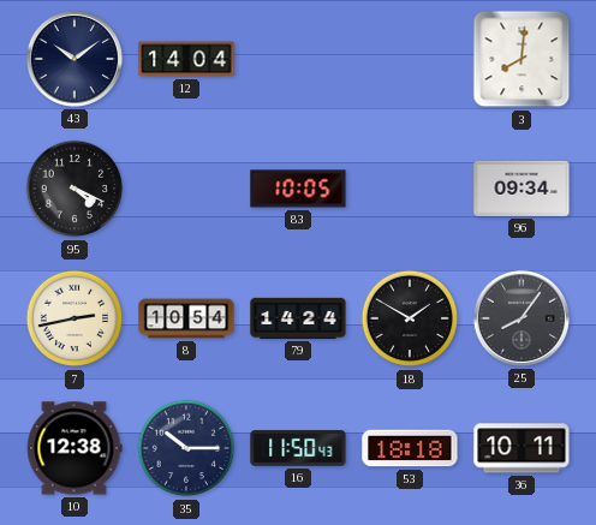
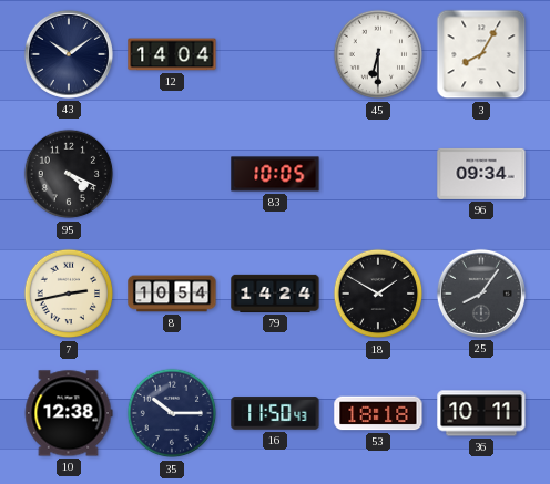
45: none -> 6:30
3: 8:01 -> 8:05
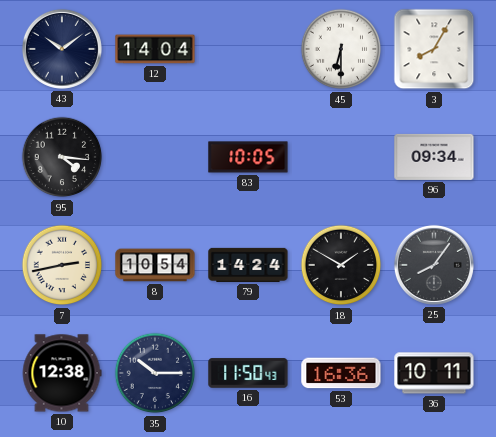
95: 4:19 -> 4:16
53: 18:18 -> 16:36
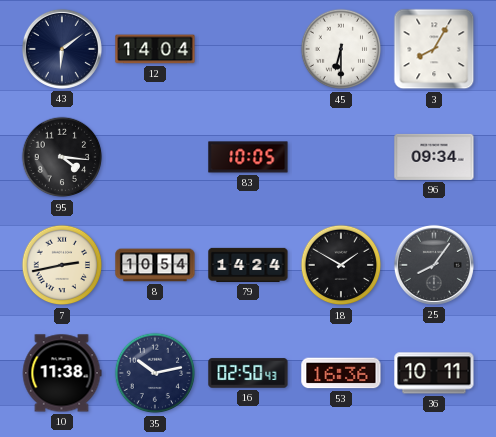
43: 10:09 -> 6:09
10: 12:38 -> 11:38
35: 10:15 -> 10:13
16: 11:50 -> 02:50
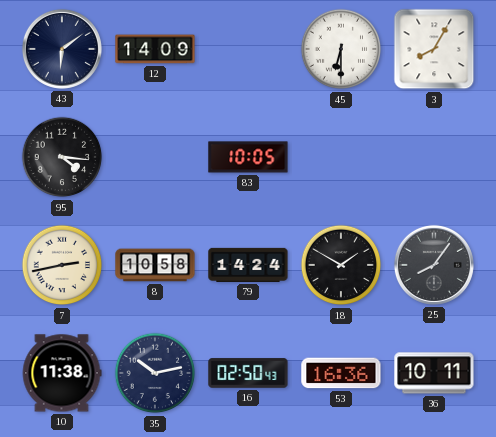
12: 14:04 -> 14:09
96: 09:34 -> none
8: 10:54 -> 10:58
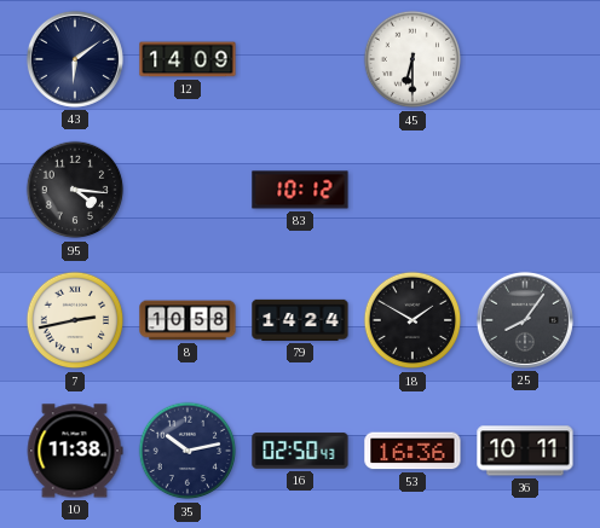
3: 8:05 -> none
83: 10:05 -> 10:12
